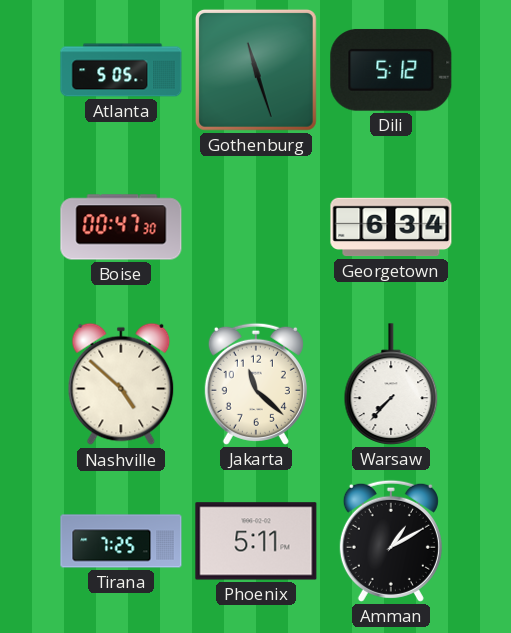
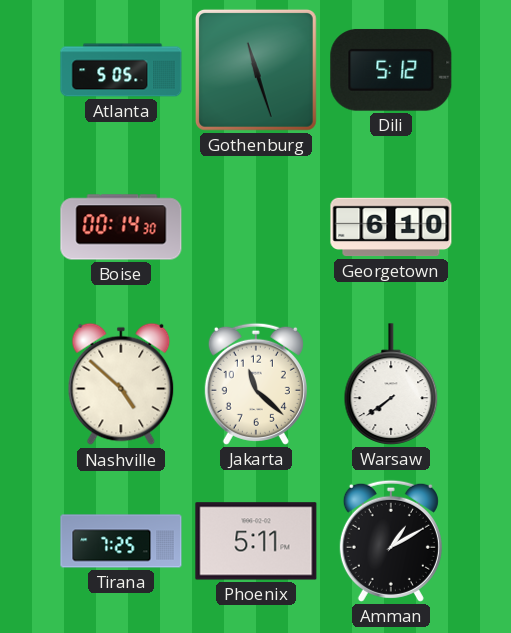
Boise: 00:47 -> 00:14
Georgetown: 6:34 -> 6:10
Warsaw: 7:37 -> 7:39
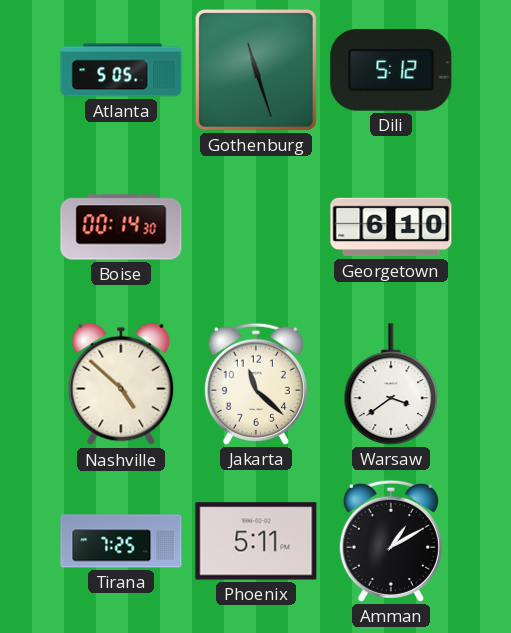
Warsaw: 7:39 -> 3:39
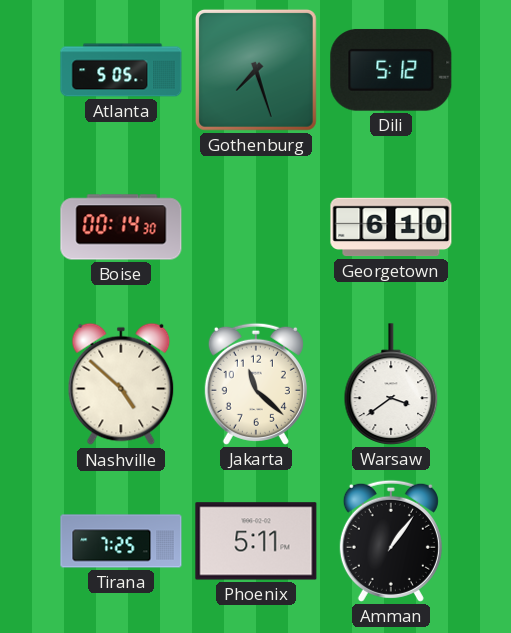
Gothenburg: 11:27 -> 7:27
Amman: 1:10 -> 1:06
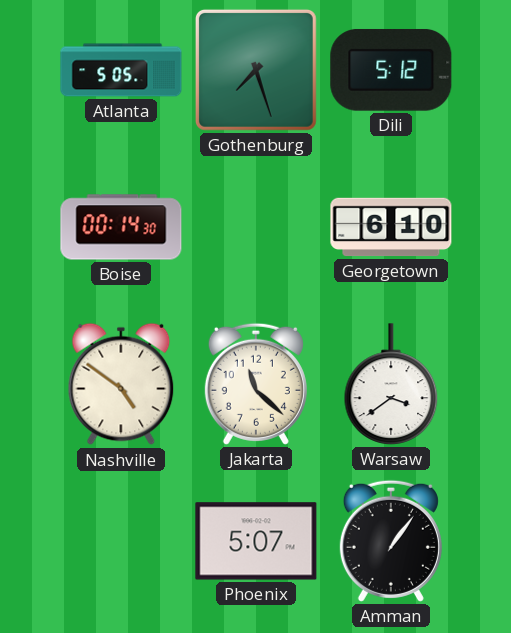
Nashville: 4:52 -> 4:51
Tirana: 7:25 -> none
Phoenix: 5:11 -> 5:07
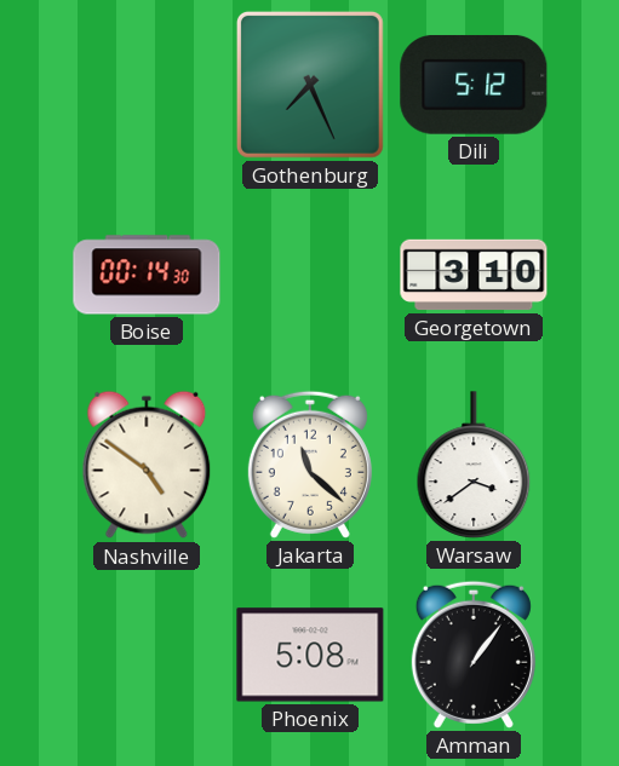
Atlanta: 5:05 -> none
Gothenburg: 7:27 -> 7:26
Georgetown: 6:10 -> 3:10
Phoenix: 5:07 -> 5:08
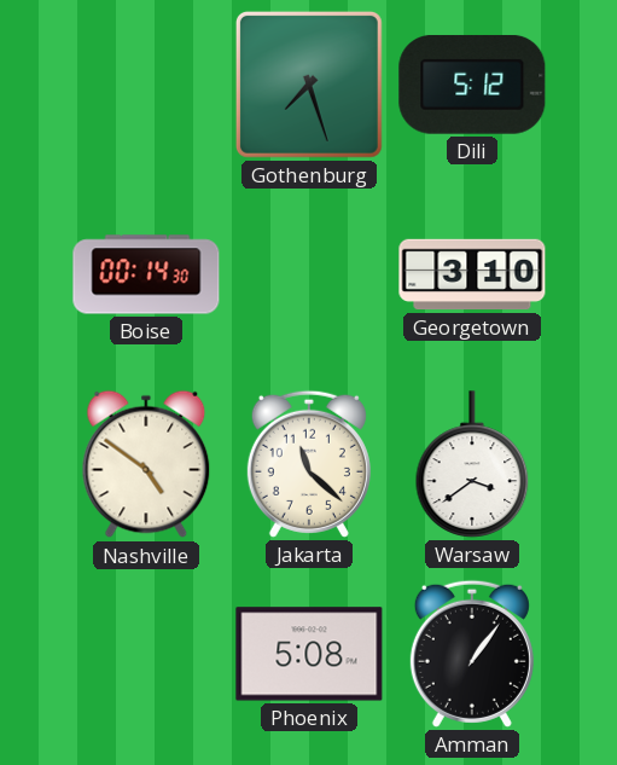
Gothenburg: 7:26 -> 7:27
